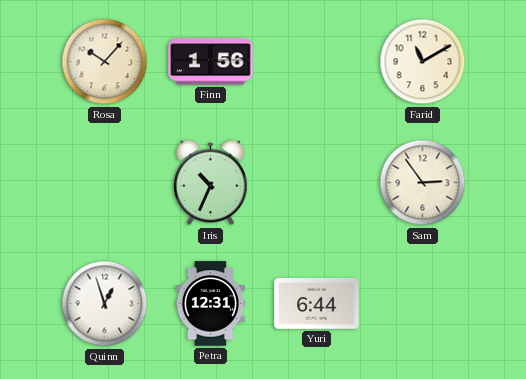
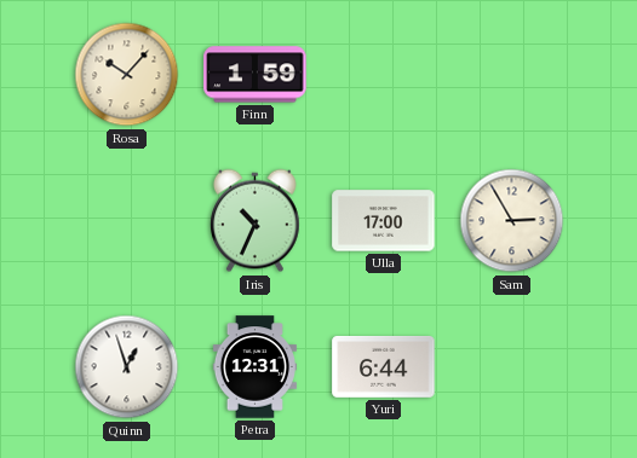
Finn: 1:56 -> 1:59
Farid: 11:10 -> none
Ulla: none -> 17:00
Sam: 2:54 -> 2:55
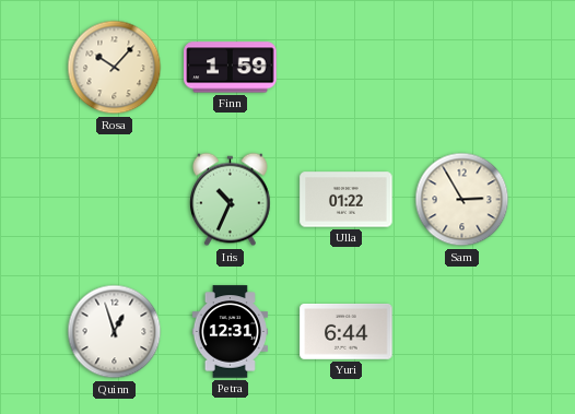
Ulla: 17:00 -> 01:22
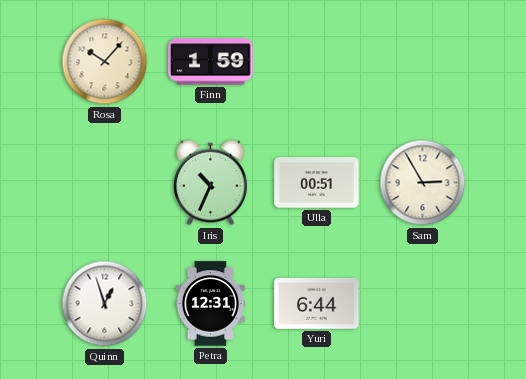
Ulla: 01:22 -> 00:51
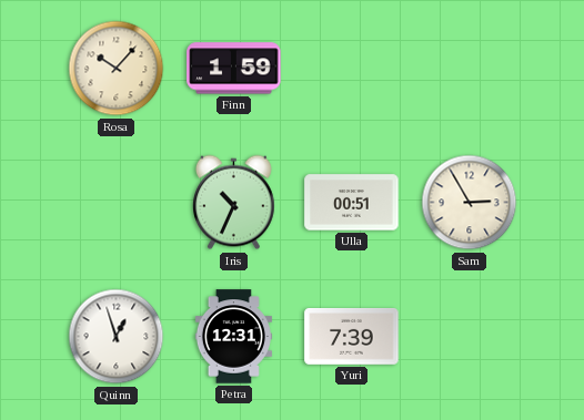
Yuri: 6:44 -> 7:39
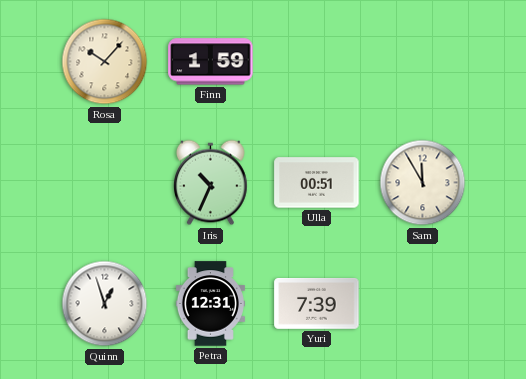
Sam: 2:55 -> 11:55
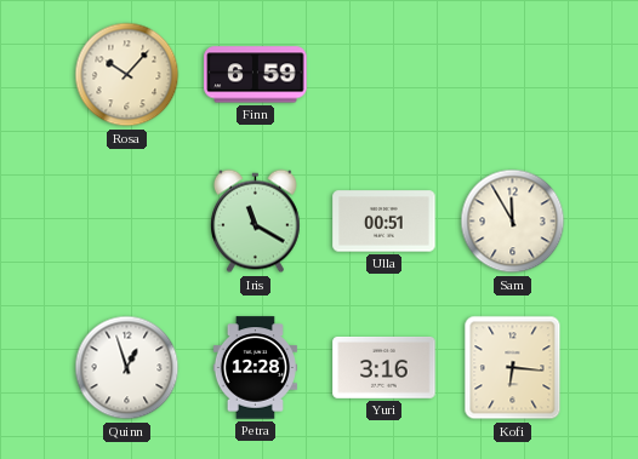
Finn: 1:59 -> 6:59
Iris: 10:34 -> 11:20
Petra: 12:31 -> 12:28
Yuri: 7:39 -> 3:16
Kofi: none -> 6:16
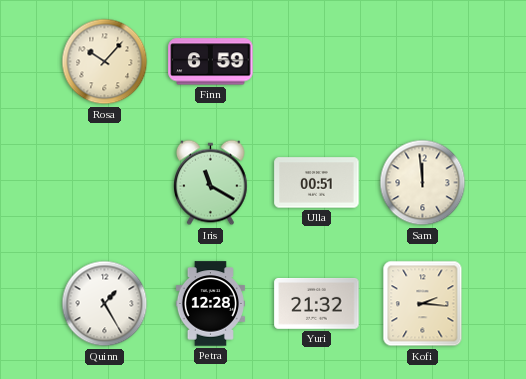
Sam: 11:55 -> 11:59
Quinn: 12:57 -> 1:25
Yuri: 3:16 -> 21:32
Kofi: 6:16 -> 2:16
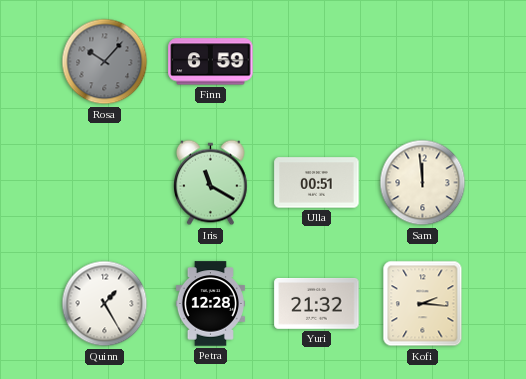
Rosa dial: cream -> grey
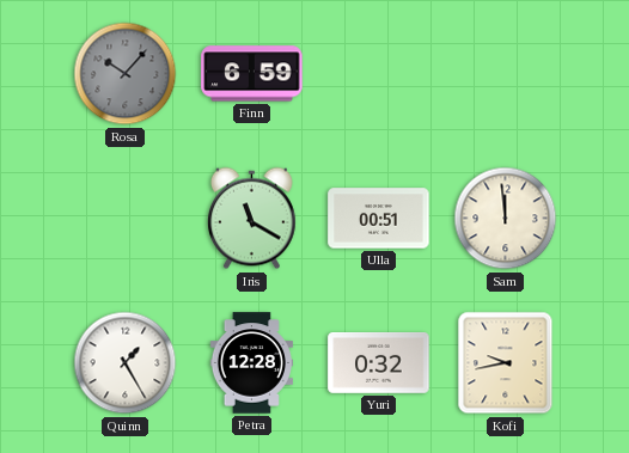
Yuri: 21:32 -> 0:32
Kofi: 2:16 -> 9:43
